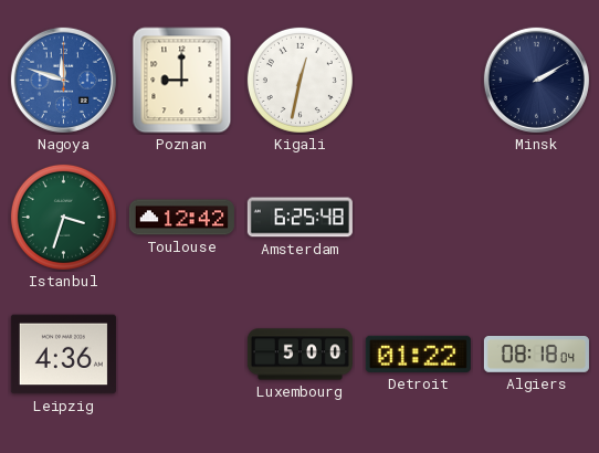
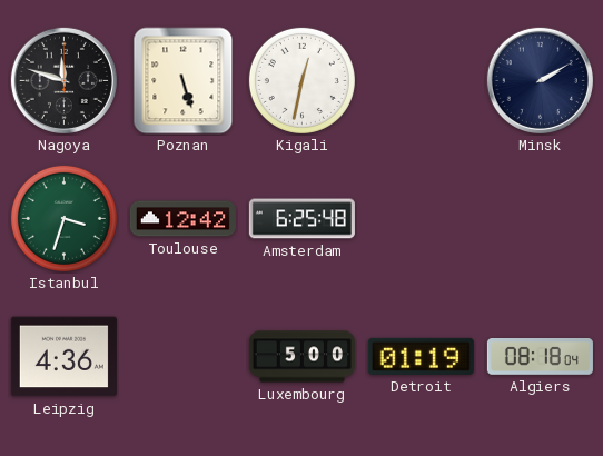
Nagoya dial: blue -> black
Poznan: 9:00 -> 5:27
Detroit: 01:22 -> 01:19
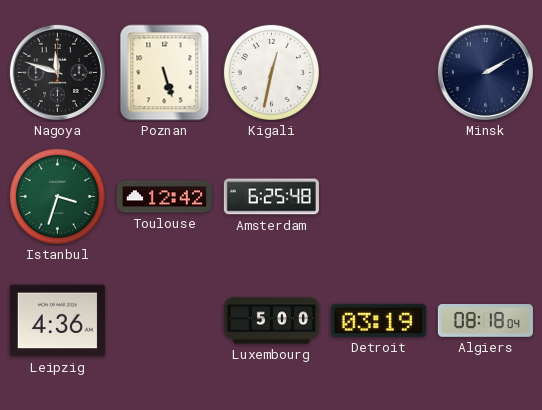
Detroit: 01:19 -> 03:19
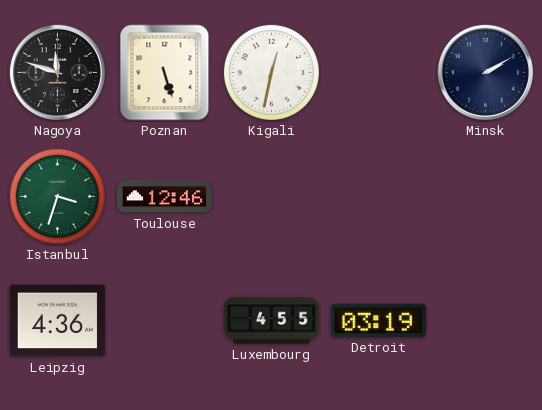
Toulouse: 12:42 -> 12:46
Amsterdam: 6:25 -> none
Luxembourg: 5:00 -> 4:55
Algiers: 08:18 -> none
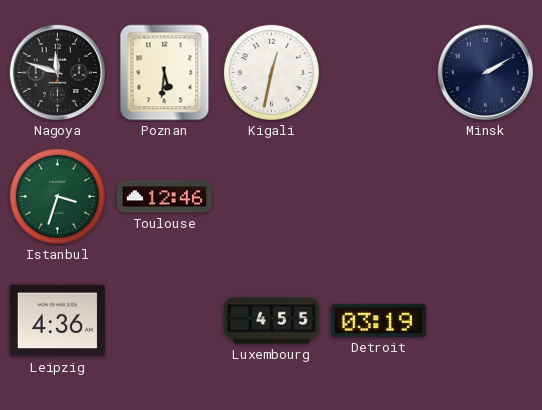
Poznan: 5:27 -> 5:31
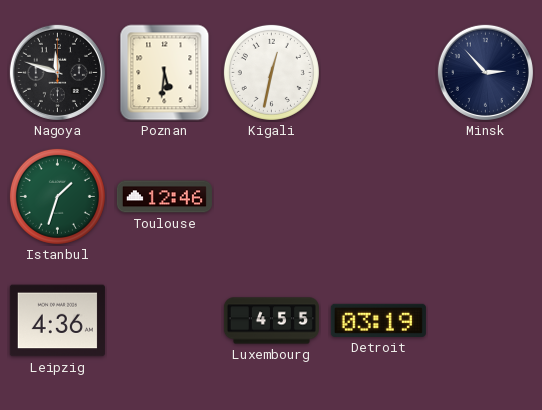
Minsk: 2:10 -> 2:53
Istanbul: 3:33 -> 1:33
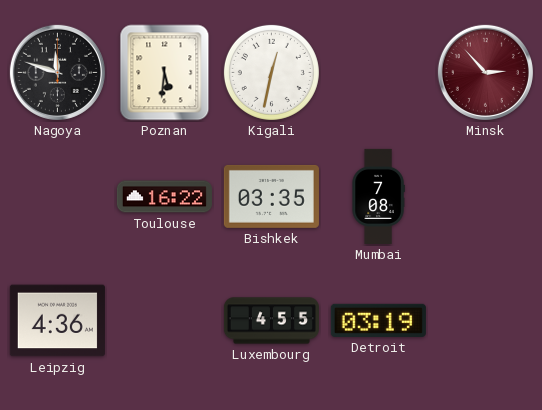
Minsk dial: navy -> burgundy
Istanbul: 1:33 -> none
Toulouse: 12:46 -> 16:22
Bishkek: none -> 03:35
Mumbai: none -> 7:08
